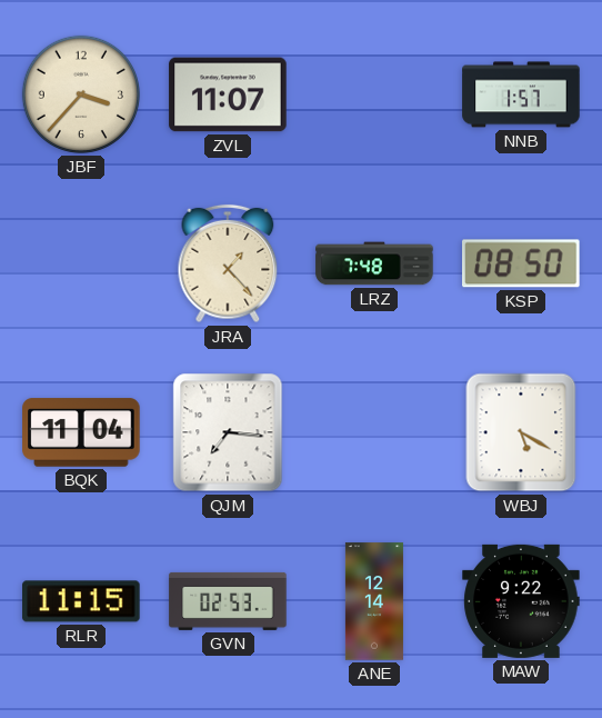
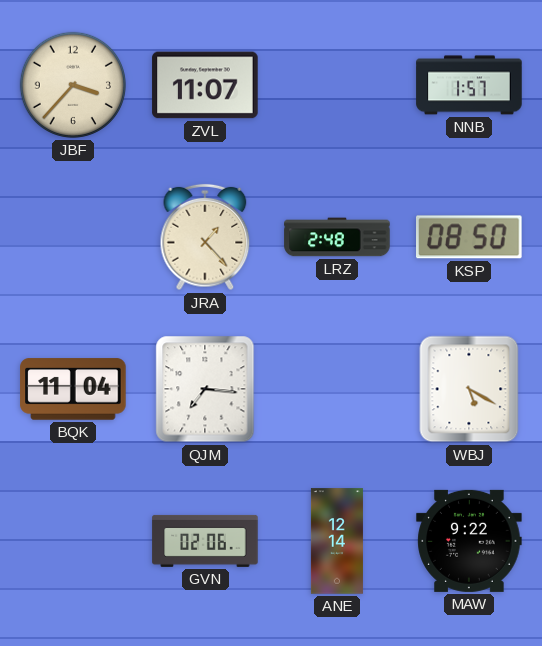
LRZ: 7:48 -> 2:48
RLR: 11:15 -> none
GVN: 02:53 -> 02:06
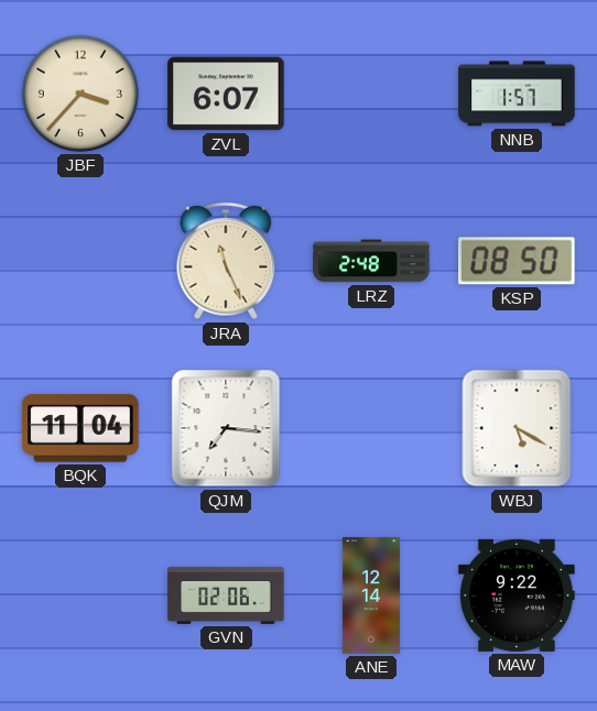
ZVL: 11:07 -> 6:07
JRA: 1:23 -> 11:26
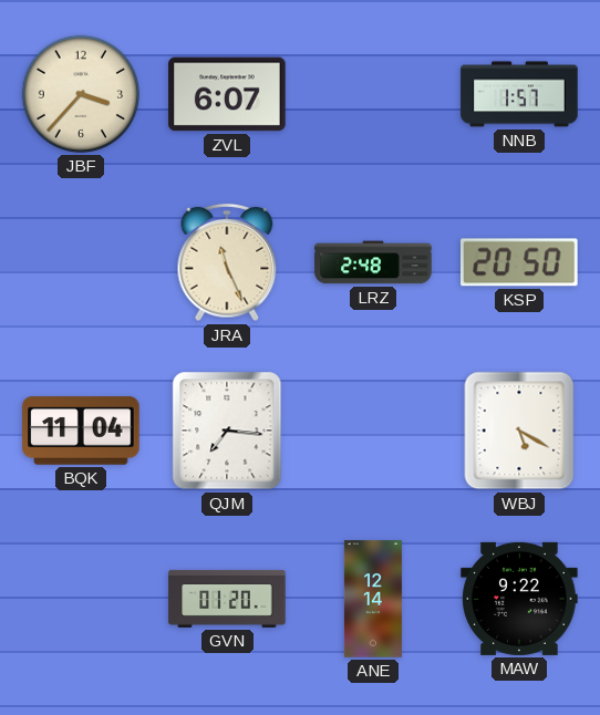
KSP: 08:50 -> 20:50
GVN: 02:06 -> 01:20
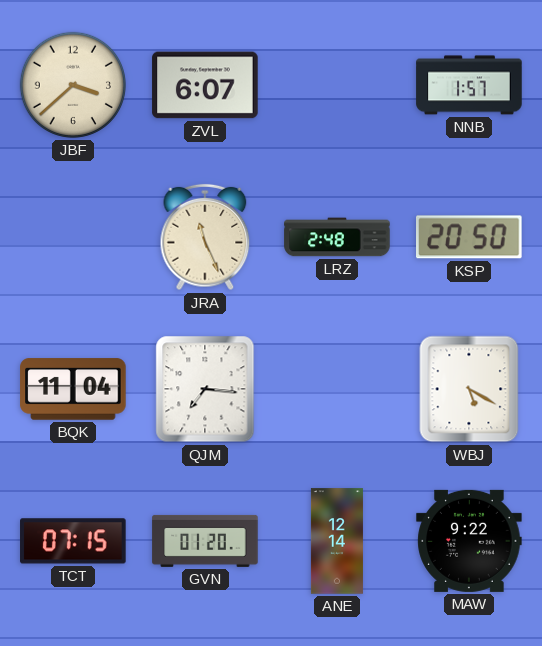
JBF: 3:37 -> 3:38
TCT: none -> 07:15
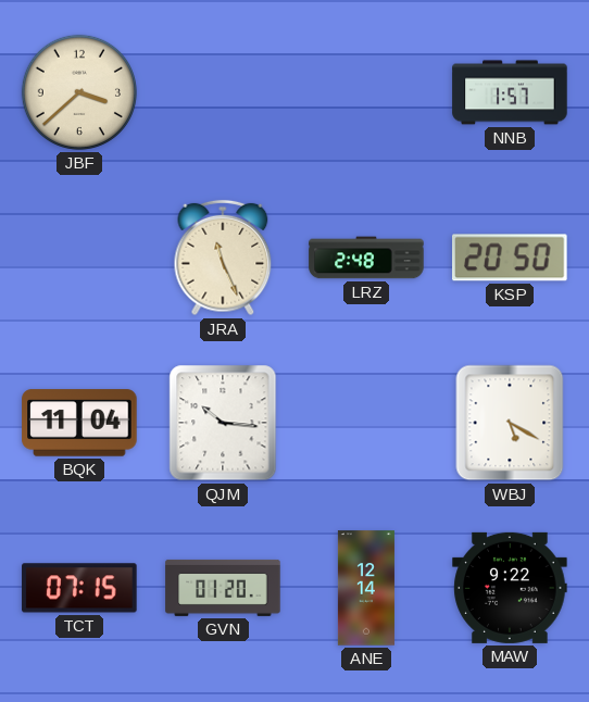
ZVL: 6:07 -> none
QJM: 7:16 -> 10:16
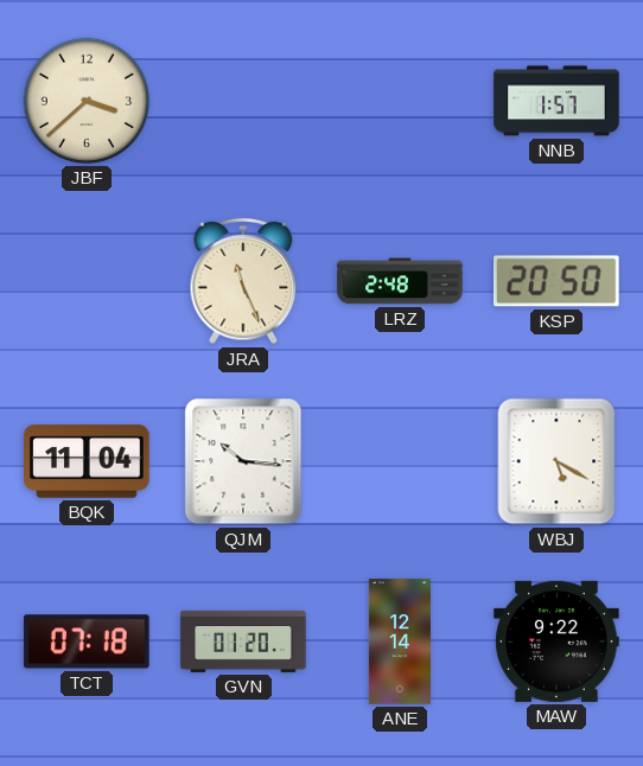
TCT: 07:15 -> 07:18
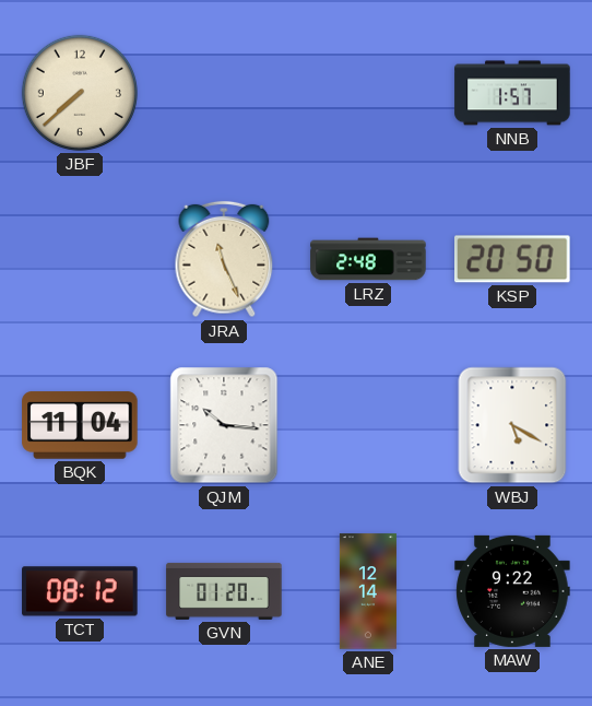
JBF: 3:38 -> 7:38
TCT: 07:18 -> 08:12
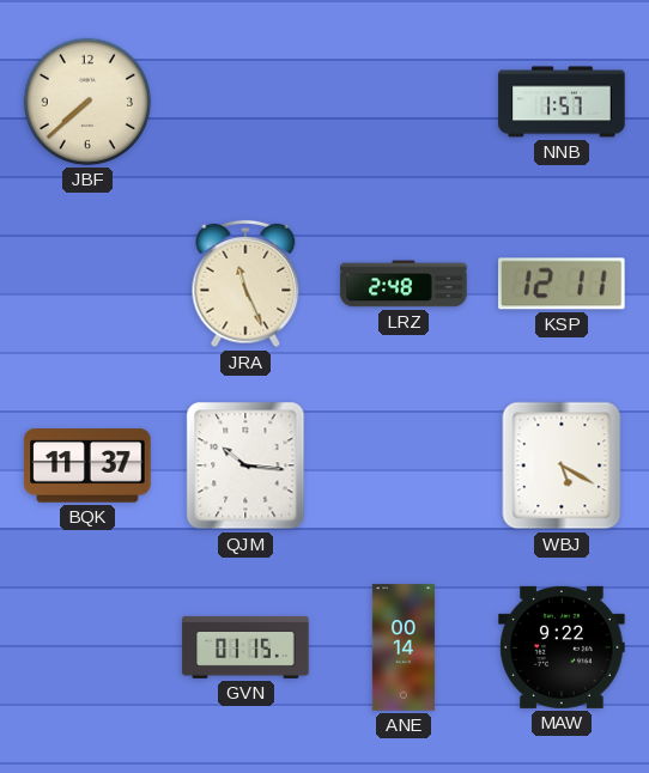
KSP: 20:50 -> 12:11
BQK: 11:04 -> 11:37
TCT: 08:12 -> none
GVN: 01:20 -> 01:15
ANE: 12:14 -> 00:14
